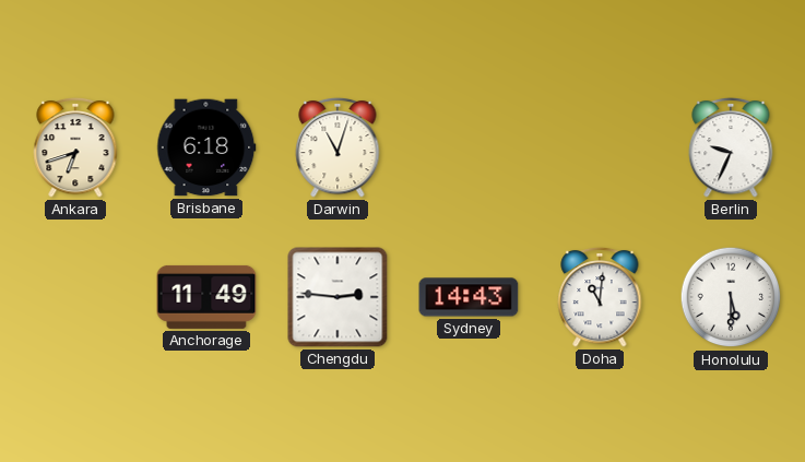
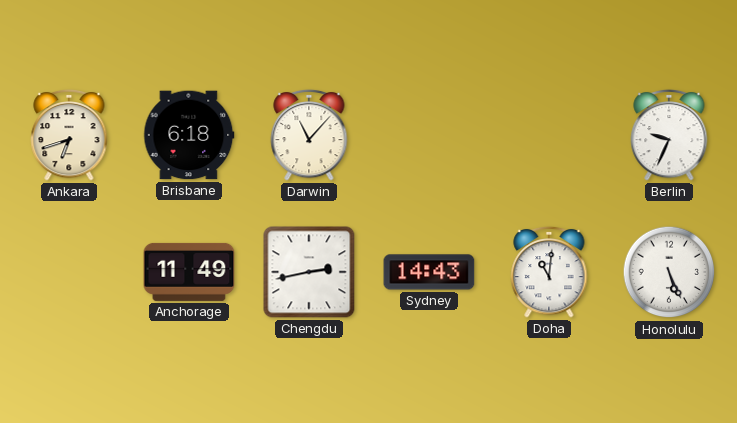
Darwin: 11:03 -> 11:07
Chengdu: 2:46 -> 2:43
Honolulu: 5:30 -> 5:26
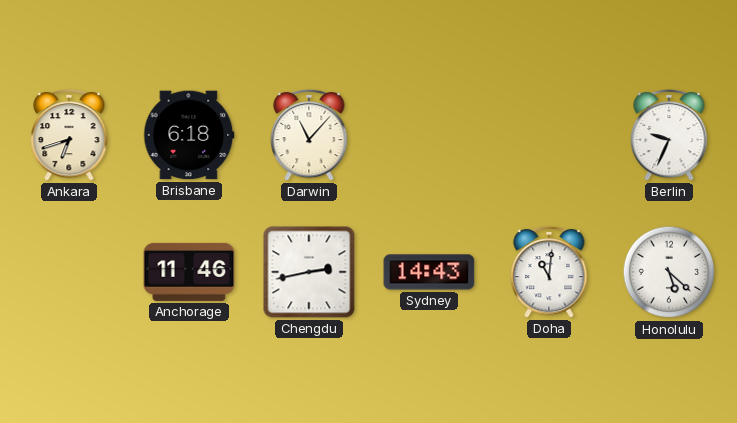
Anchorage: 11:49 -> 11:46
Honolulu: 5:26 -> 5:22
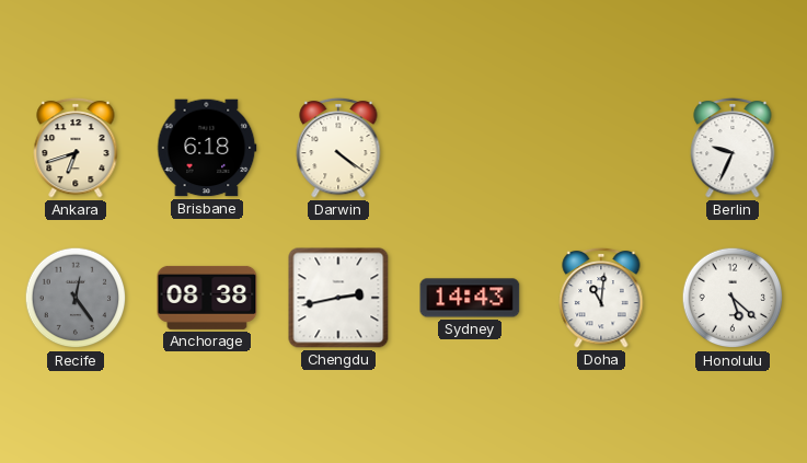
Darwin: 11:07 -> 4:21
Recife: none -> 12:24
Anchorage: 11:46 -> 08:38
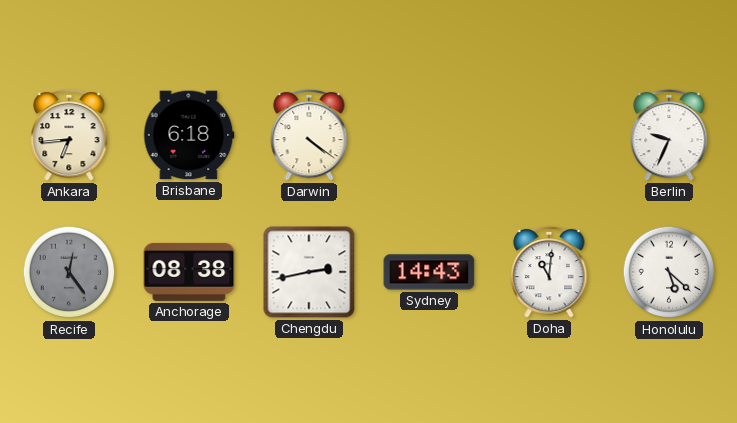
Ankara: 6:42 -> 6:44
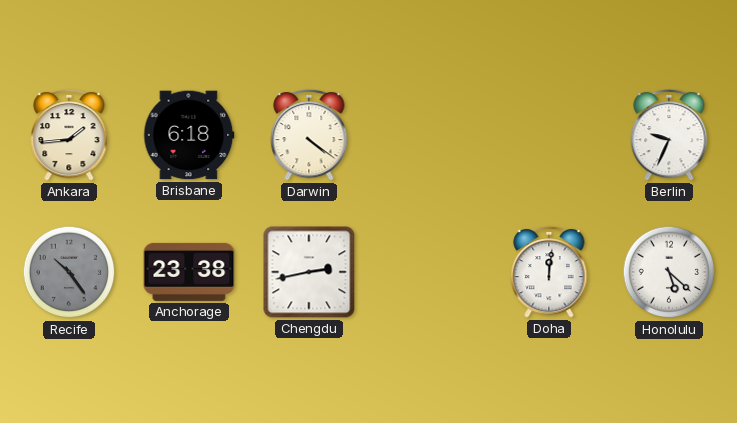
Ankara: 6:44 -> 1:44
Recife: 12:24 -> 10:24
Anchorage: 08:38 -> 23:38
Sydney: 14:43 -> none
Doha: 11:01 -> 12:01
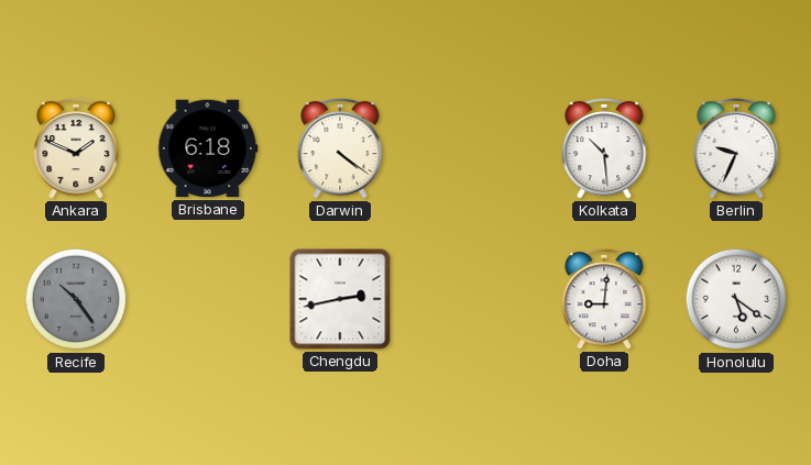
Ankara: 1:44 -> 1:49
Kolkata: none -> 10:29
Anchorage: 23:38 -> none
Doha: 12:01 -> 9:01
Honolulu: 5:22 -> 5:21
